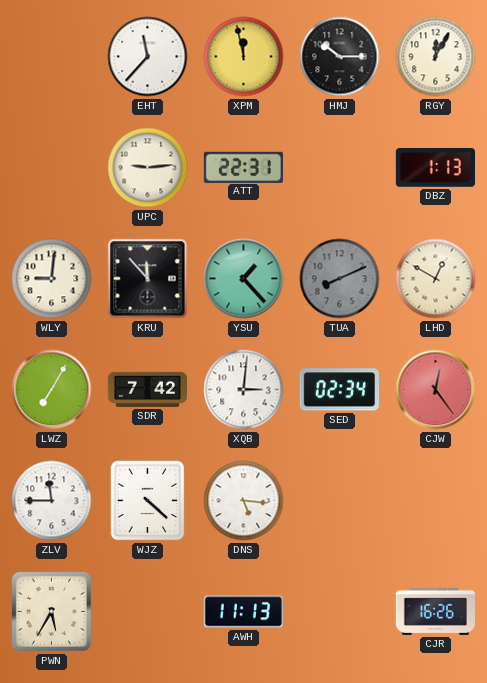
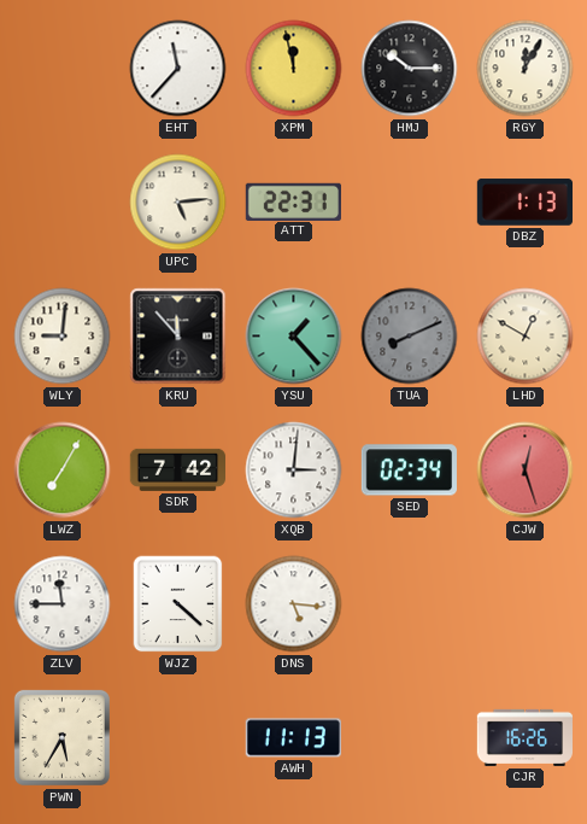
UPC: 9:14 -> 5:14
CJW: 12:24 -> 12:27
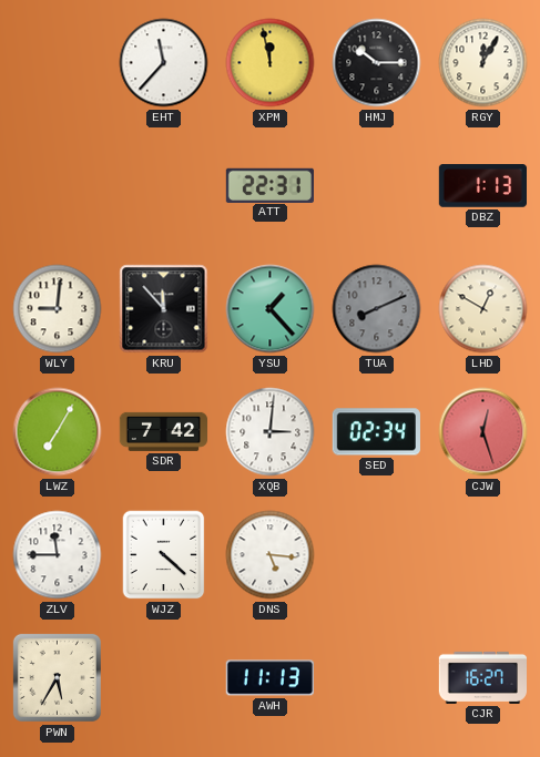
UPC: 5:14 -> none
CJR: 16:26 -> 16:27
